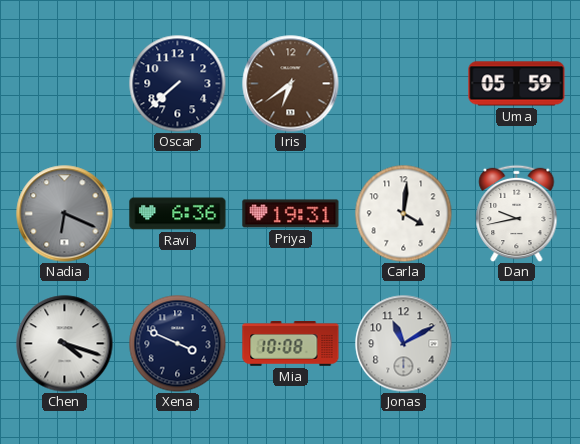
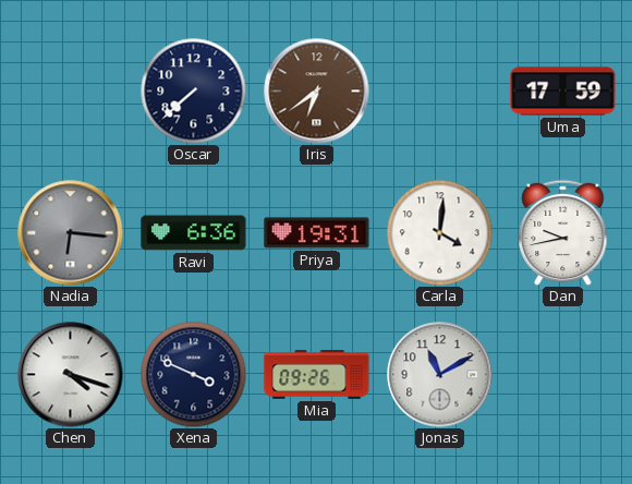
Uma: 05:59 -> 17:59
Nadia: 6:19 -> 6:16
Mia: 10:08 -> 09:26
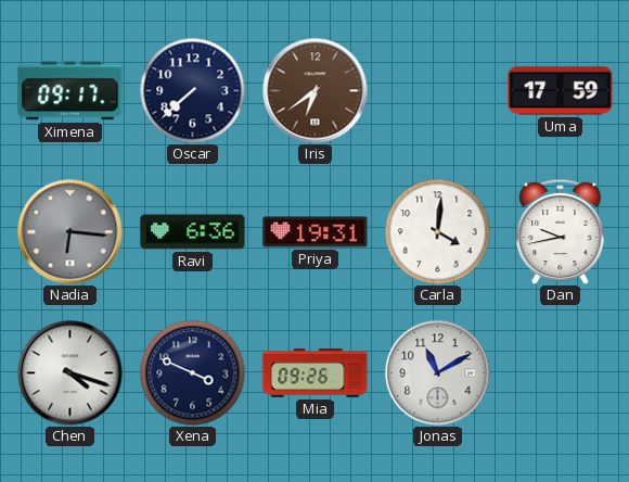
Ximena: none -> 09:17
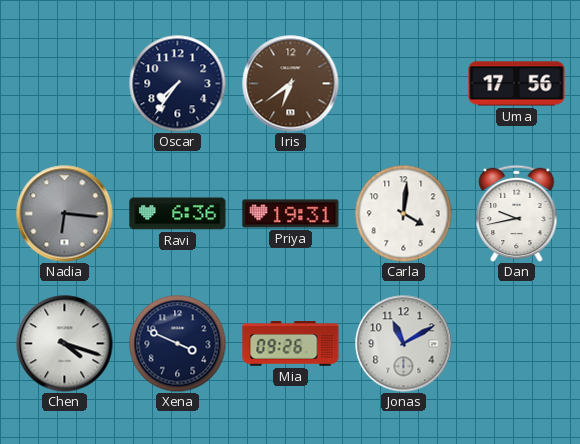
Ximena: 09:17 -> none
Oscar: 7:38 -> 7:36
Uma: 17:59 -> 17:56
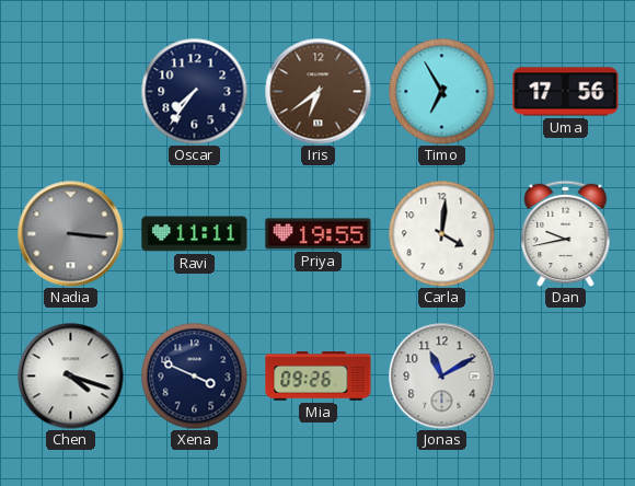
Timo: none -> 6:55
Nadia: 6:16 -> 3:16
Ravi: 6:36 -> 11:11
Priya: 19:31 -> 19:55
